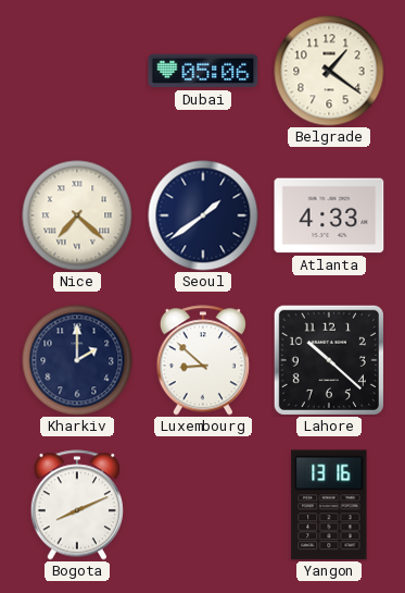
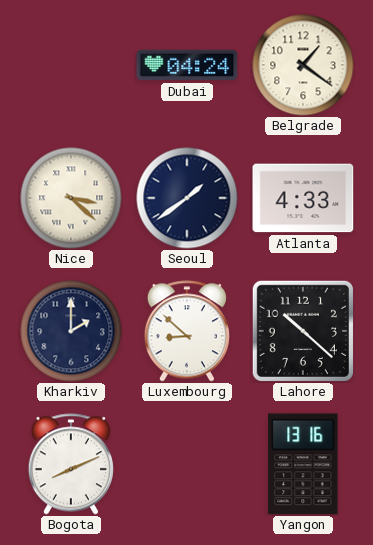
Dubai: 05:06 -> 04:24
Nice: 7:22 -> 3:22
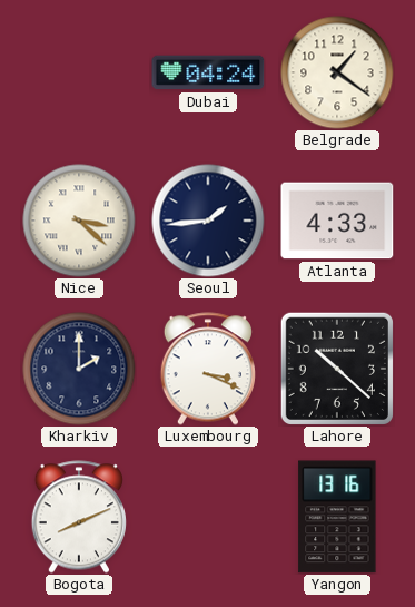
Seoul: 1:39 -> 1:44
Luxembourg: 8:52 -> 3:19
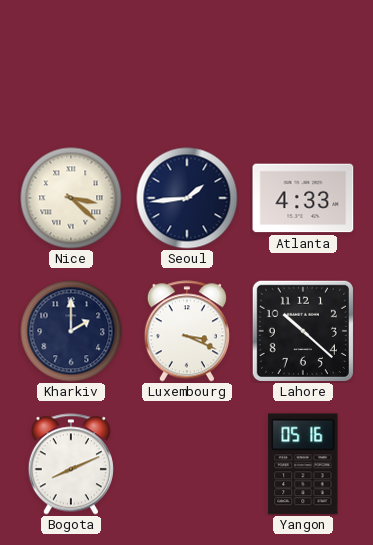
Dubai: 04:24 -> none
Belgrade: 1:21 -> none
Yangon: 13:16 -> 05:16
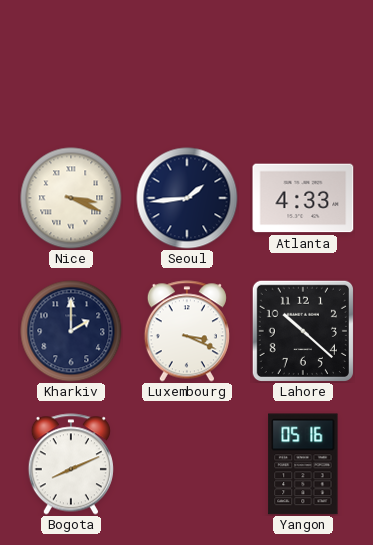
Nice: 3:22 -> 3:19
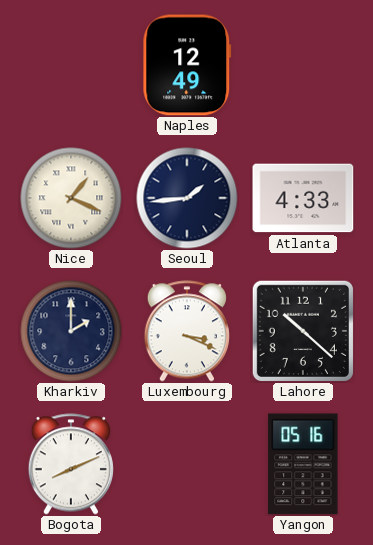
Naples: none -> 12:49
Nice: 3:19 -> 1:19
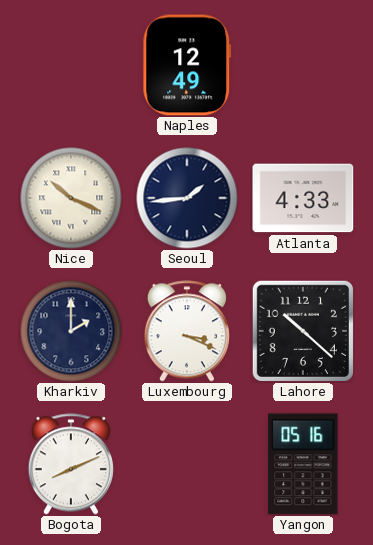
Nice: 1:19 -> 10:19
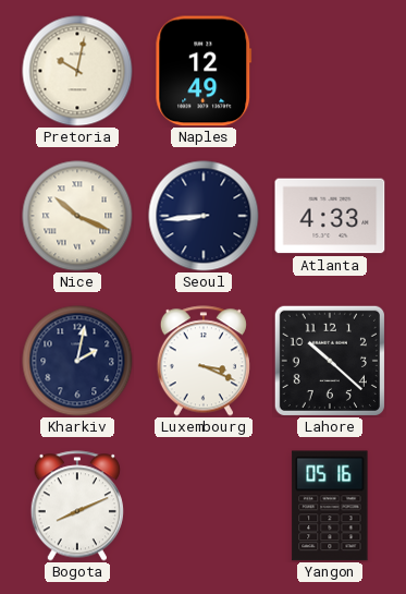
Pretoria: none -> 10:02
Seoul: 1:44 -> 8:44
Kharkiv: 2:00 -> 2:02
